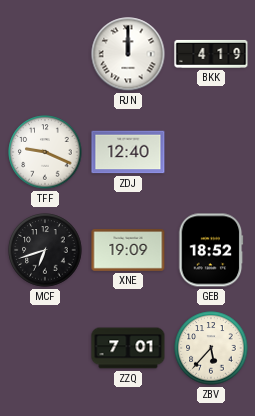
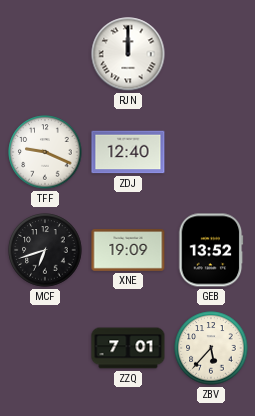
BKK: 4:19 -> none
GEB: 18:52 -> 13:52
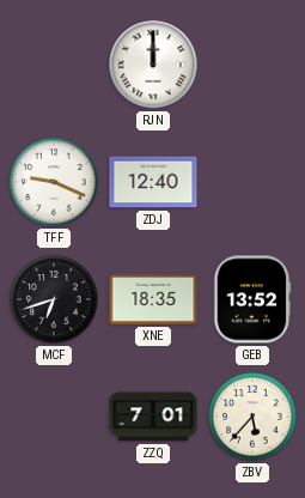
XNE: 19:09 -> 18:35
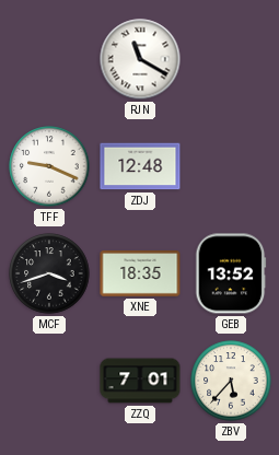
RJN: 12:00 -> 11:20
ZDJ: 12:40 -> 12:48
MCF: 6:42 -> 3:42
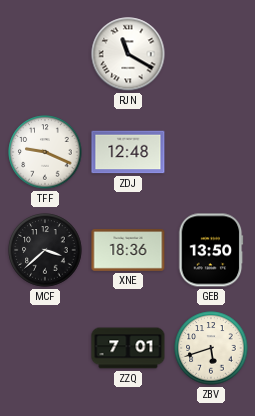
MCF: 3:42 -> 3:38
XNE: 18:35 -> 18:36
GEB: 13:52 -> 13:50
ZBV: 5:37 -> 5:42
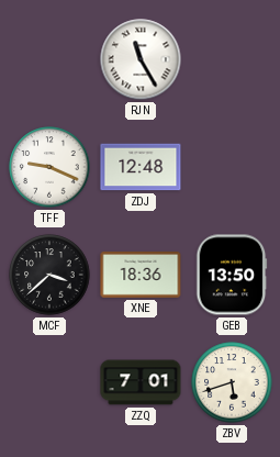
RJN: 11:20 -> 11:25
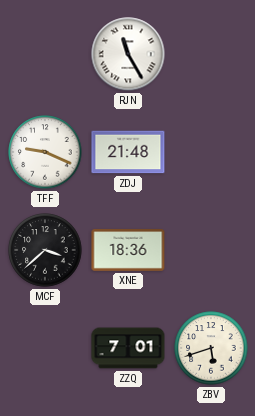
ZDJ: 12:48 -> 21:48
GEB: 13:50 -> none
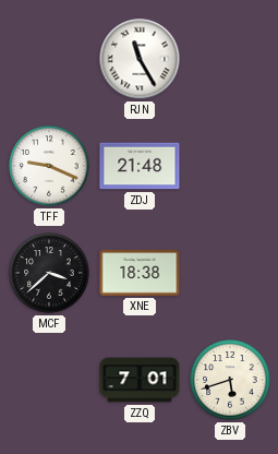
XNE: 18:36 -> 18:38
